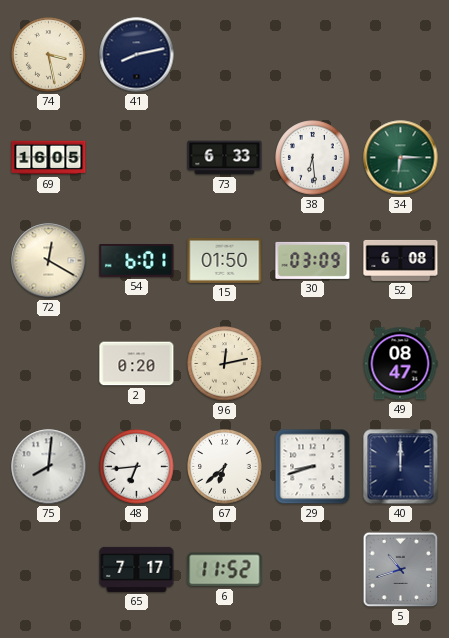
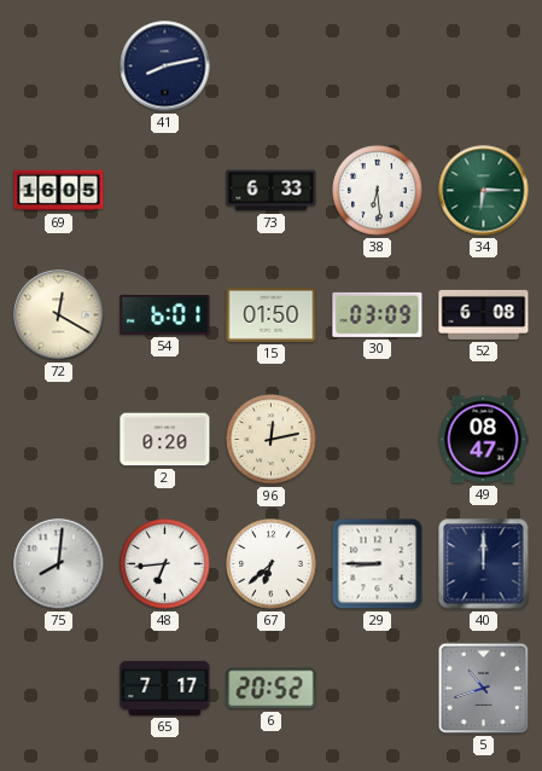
74: 3:28 -> none
29: 8:42 -> 8:45
6: 11:52 -> 20:52
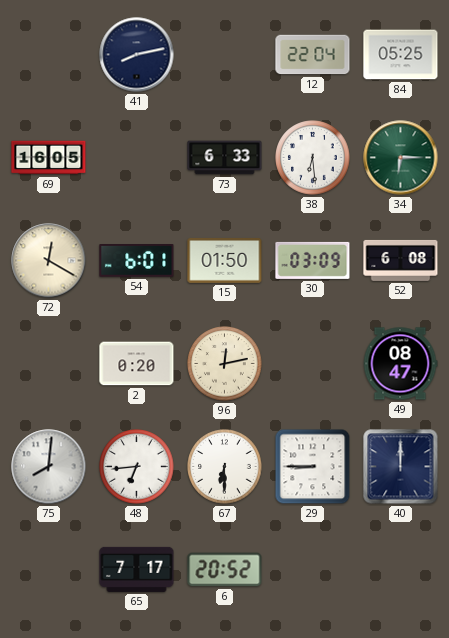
12: none -> 22:04
84: none -> 05:25
67: 6:38 -> 6:30
5: 10:42 -> none
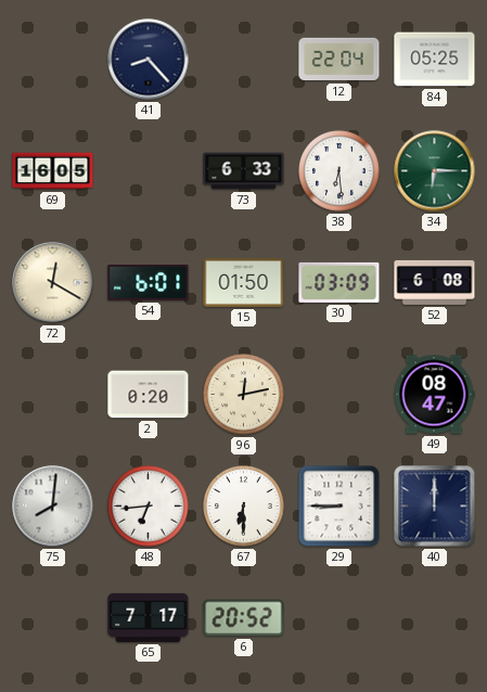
41: 8:13 -> 8:23
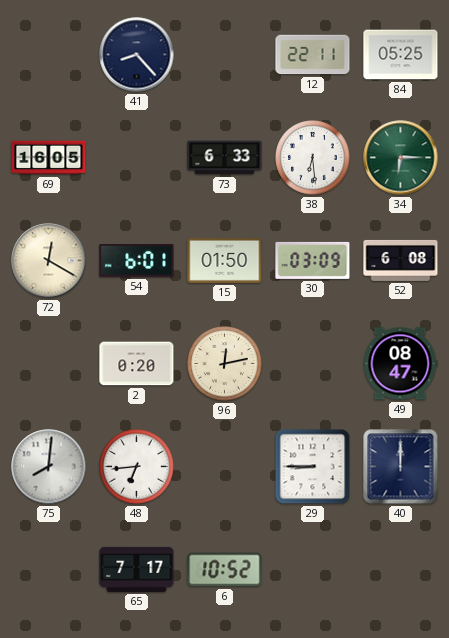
12: 22:04 -> 22:11
67: 6:30 -> none
6: 20:52 -> 10:52
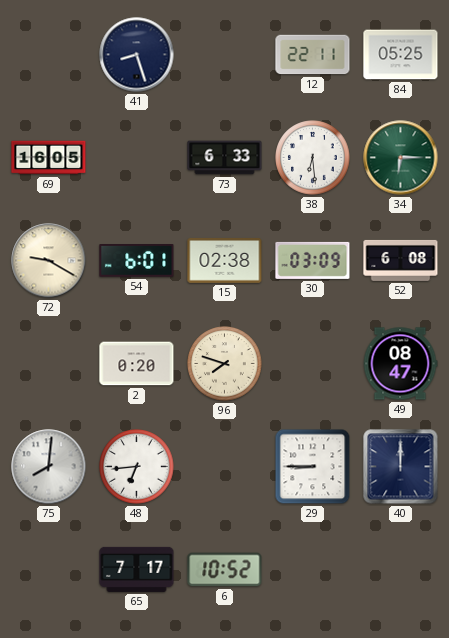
41: 8:23 -> 8:27
72: 12:20 -> 9:20
15: 01:50 -> 02:38
96: 12:13 -> 7:48
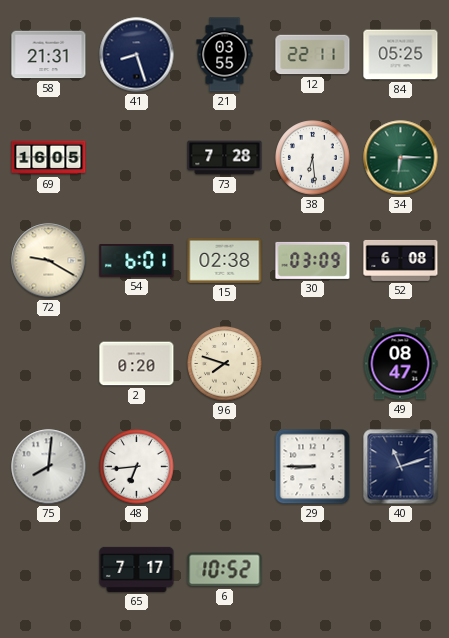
58: none -> 21:31
21: none -> 03:55
73: 6:33 -> 7:28
40: 12:00 -> 11:12
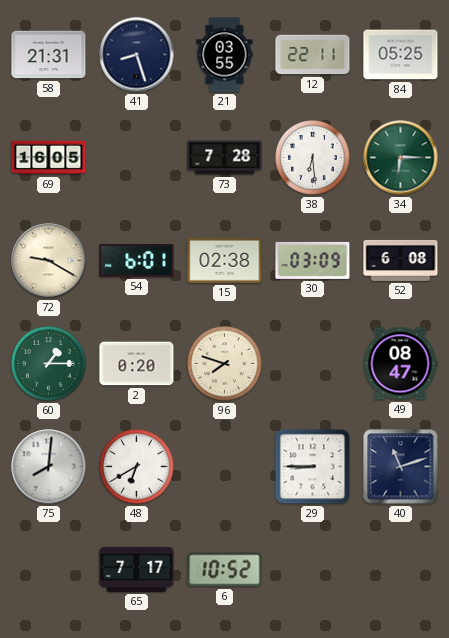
60: none -> 1:15
48: 6:44 -> 6:40
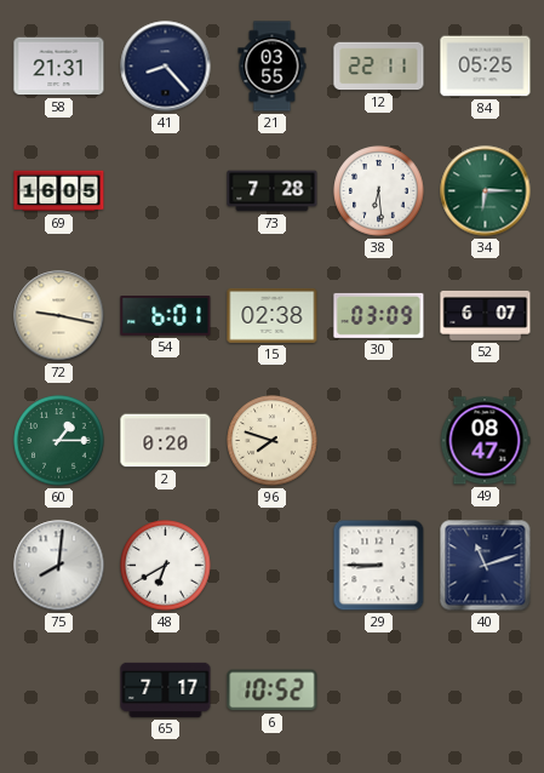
41: 8:27 -> 8:23
72: 9:20 -> 9:17
52: 6:08 -> 6:07
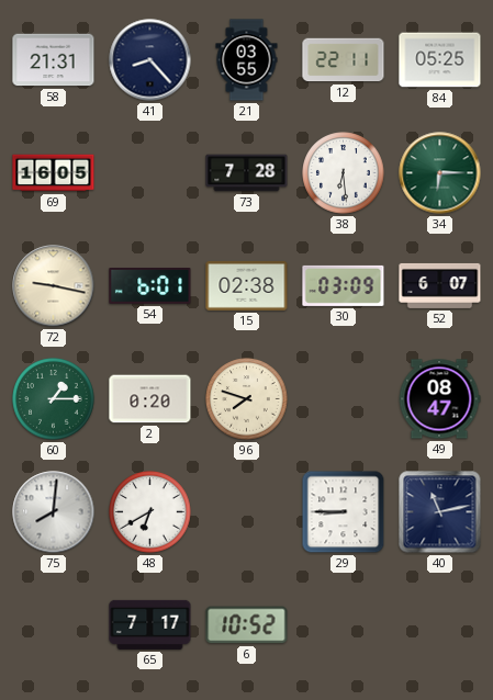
40: 11:12 -> 11:13
